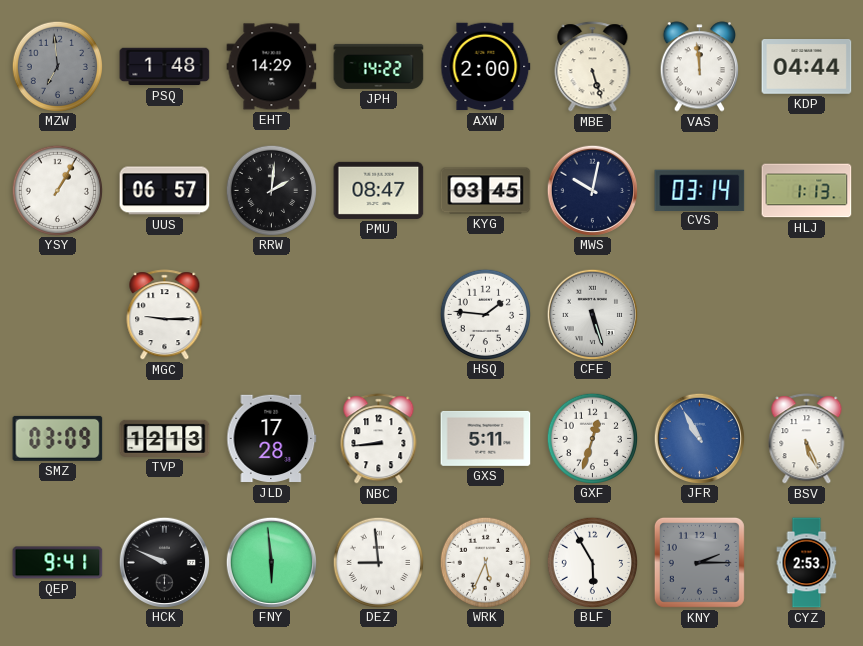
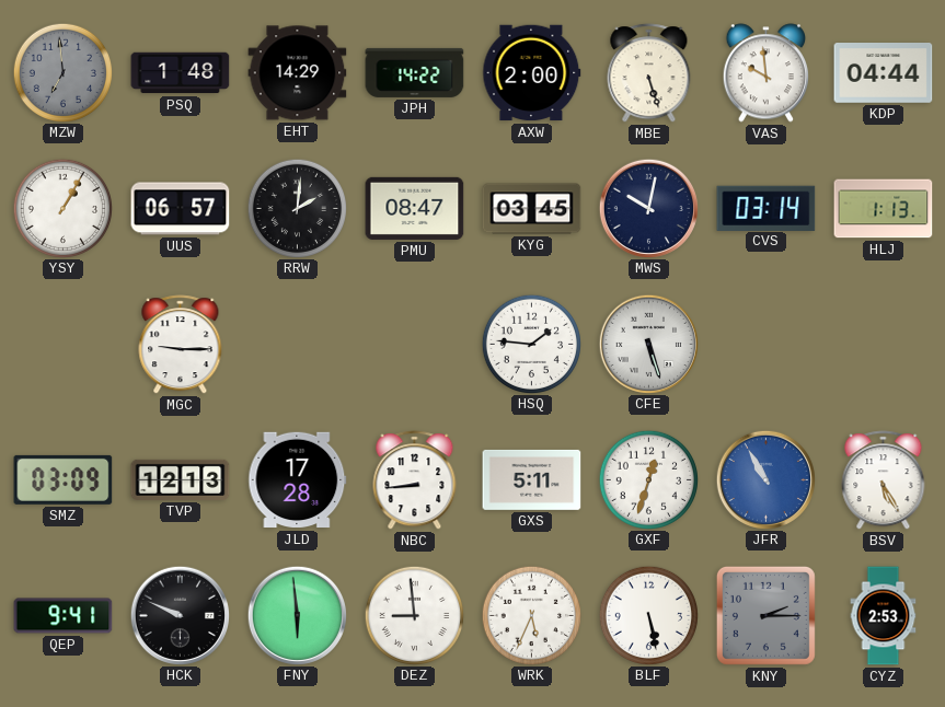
VAS: 11:59 -> 9:59
BSV: 5:26 -> 5:25
BLF: 5:55 -> 5:28
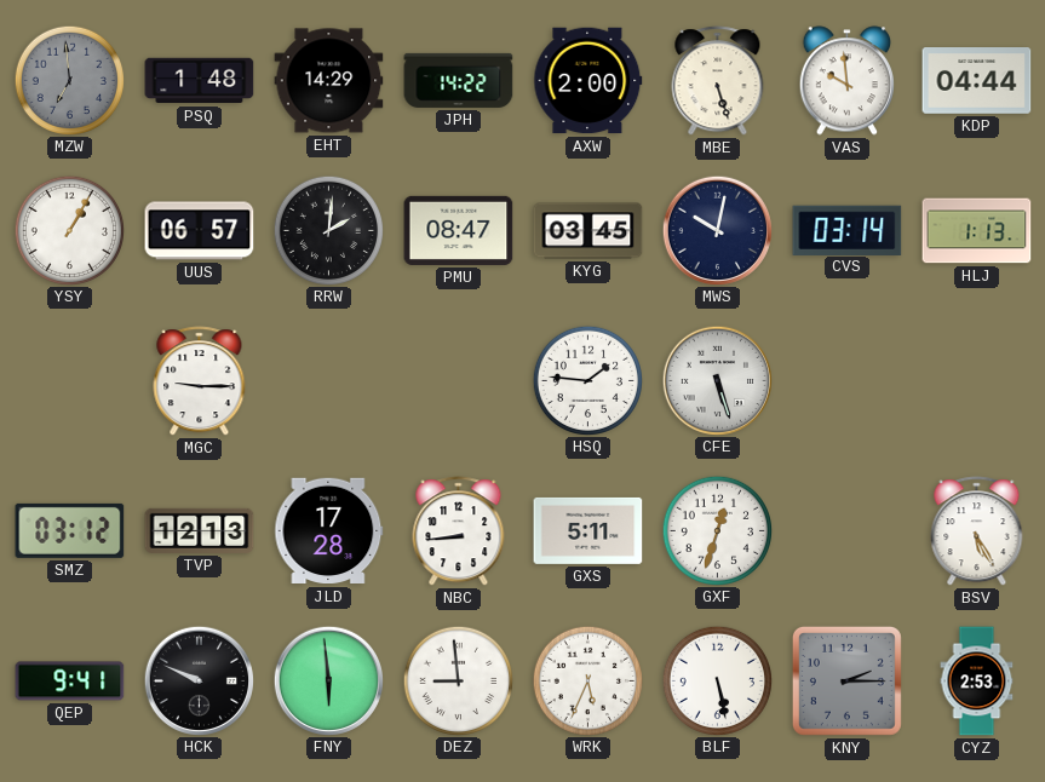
SMZ: 03:09 -> 03:12
JFR: 10:55 -> none
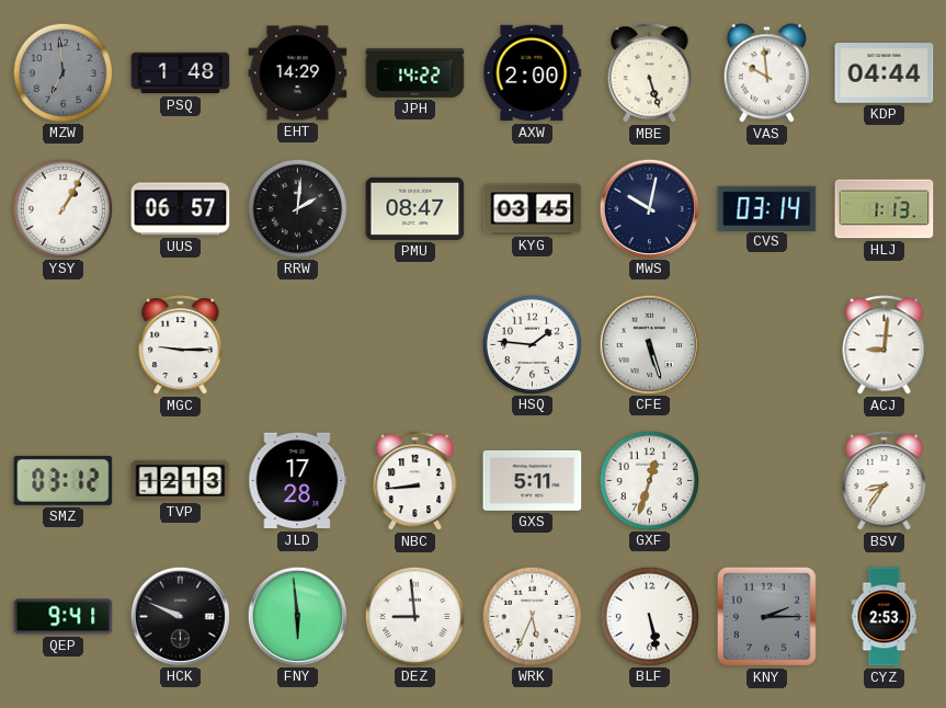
ACJ: none -> 9:01
BSV: 5:25 -> 8:36
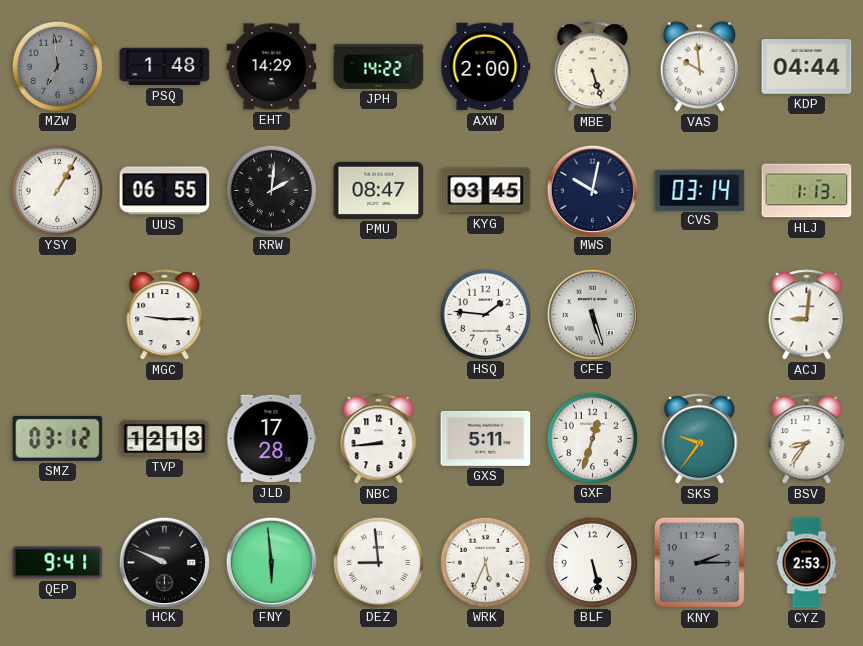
UUS: 06:57 -> 06:55
SKS: none -> 9:36
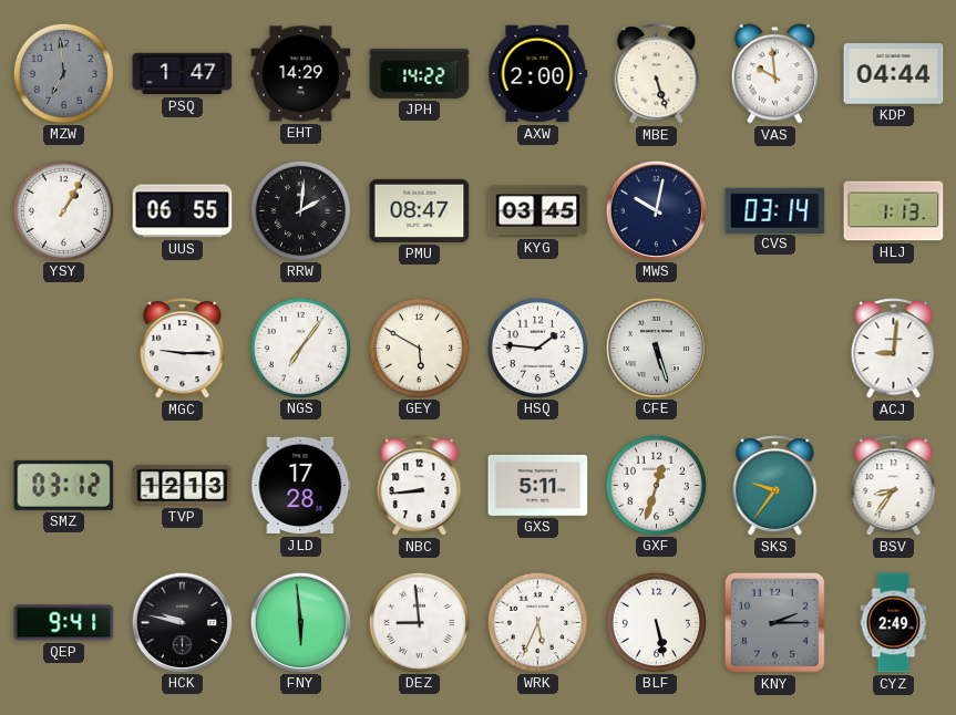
PSQ: 1:48 -> 1:47
NGS: none -> 7:06
GEY: none -> 5:50
HCK: 9:49 -> 9:47
CYZ: 2:53 -> 2:49
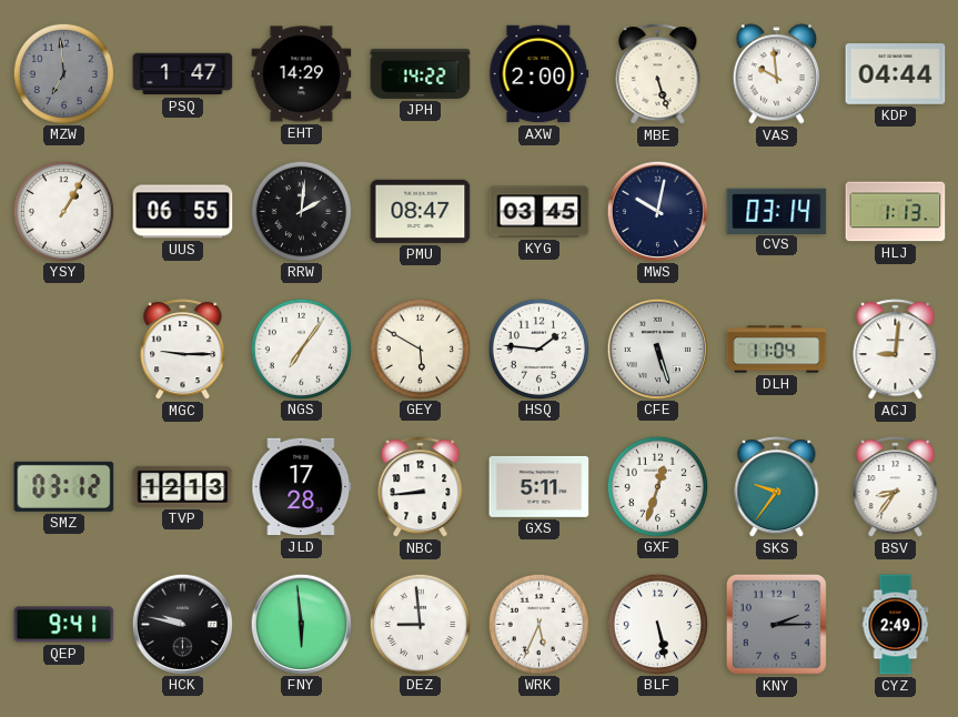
DLH: none -> 11:04
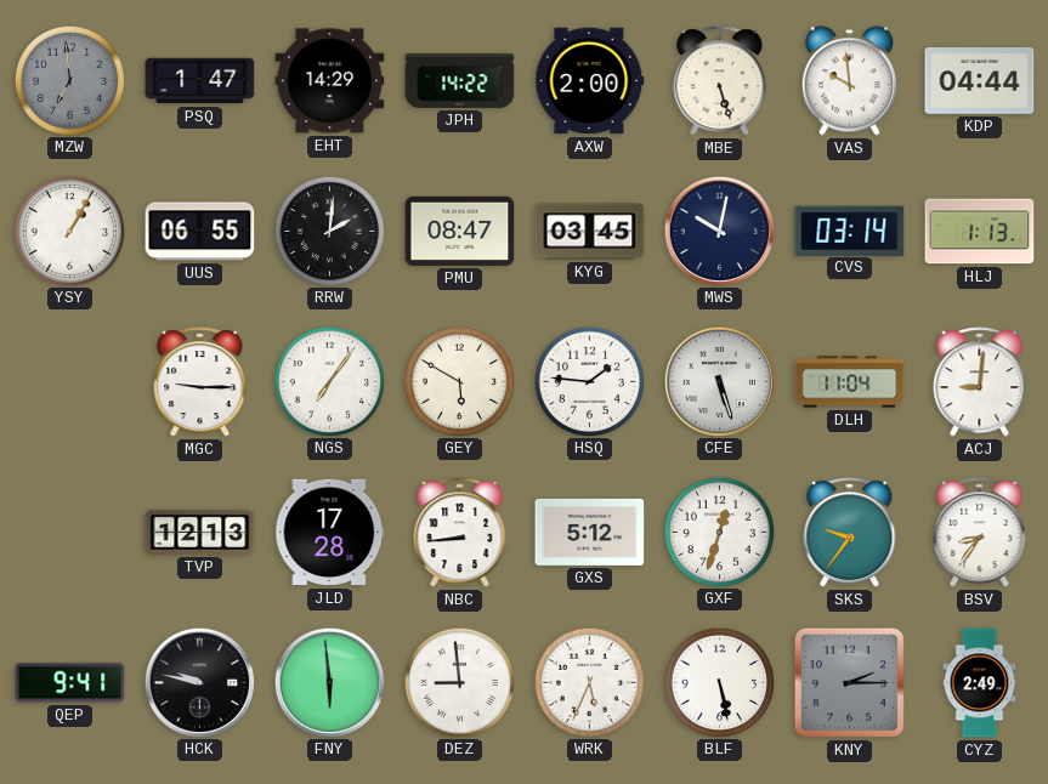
SMZ: 03:12 -> none
GXS: 5:11 -> 5:12
